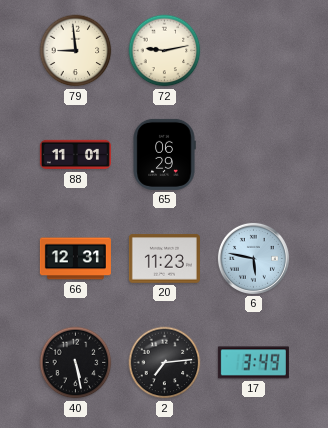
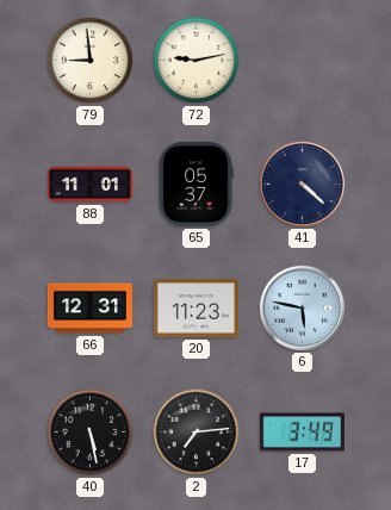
65: 06:29 -> 05:37
41: none -> 4:22
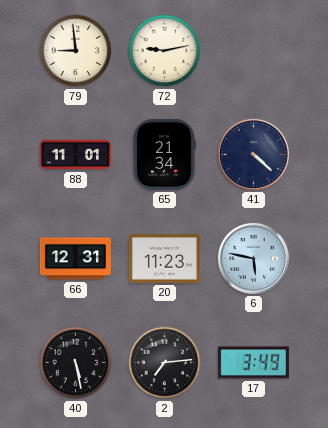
65: 05:37 -> 21:34
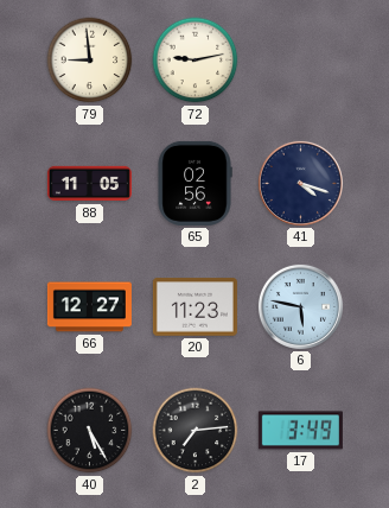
88: 11:01 -> 11:05
65: 21:34 -> 02:56
41: 4:22 -> 4:18
66: 12:31 -> 12:27
40: 5:28 -> 5:25
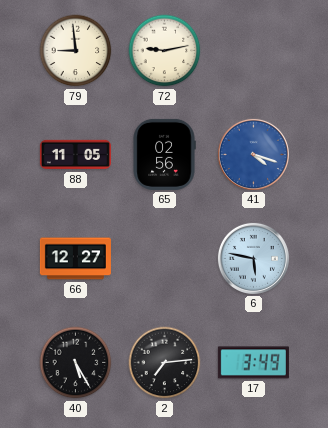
41 dial: navy -> blue
20: 11:23 -> none
